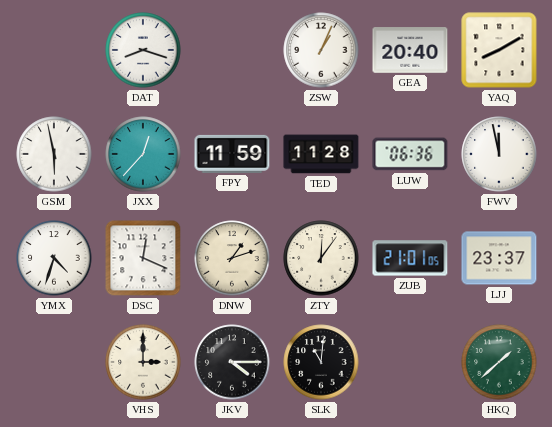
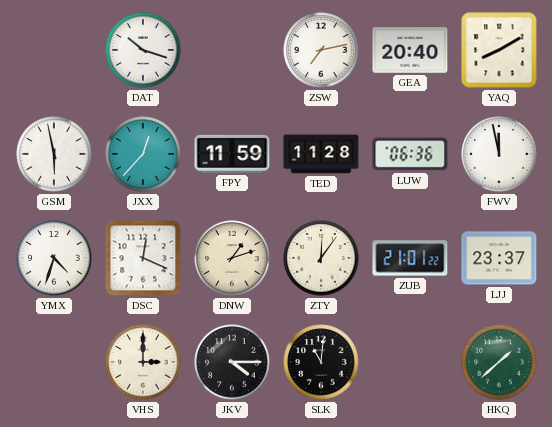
DAT: 8:18 -> 10:18
ZSW: 1:04 -> 7:13
ZUB: 21:01:05 -> 21:01:22
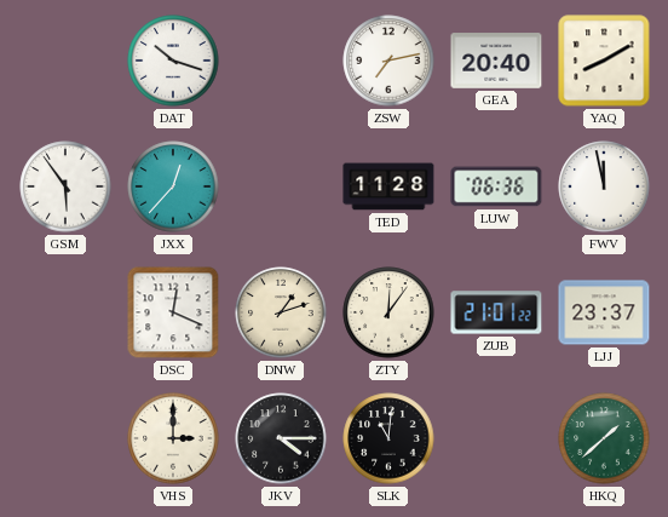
GSM: 5:58 -> 5:54
FPY: 11:59 -> none
YMX: 4:33 -> none
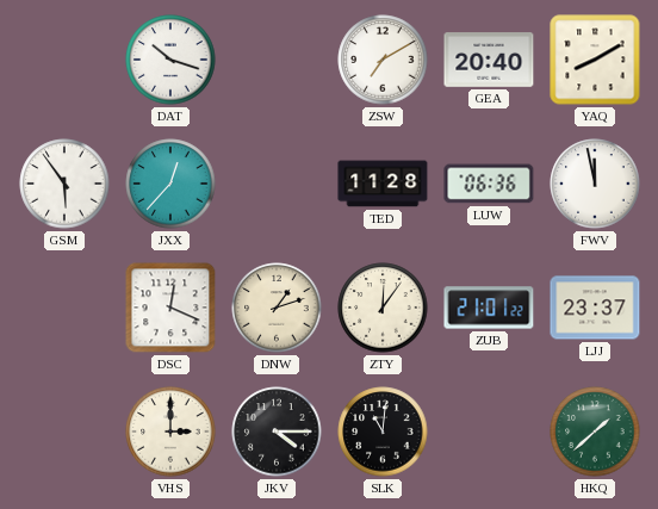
ZSW: 7:13 -> 7:10
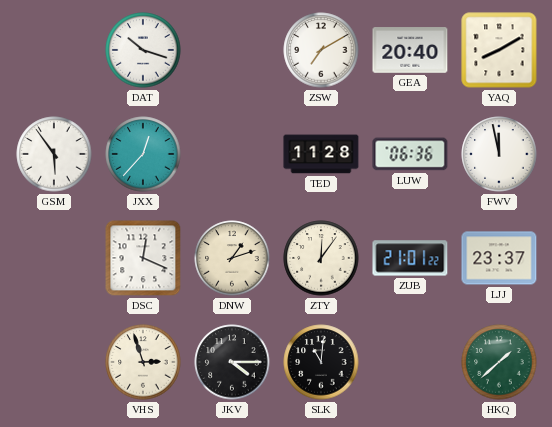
VHS: 3:00 -> 2:57
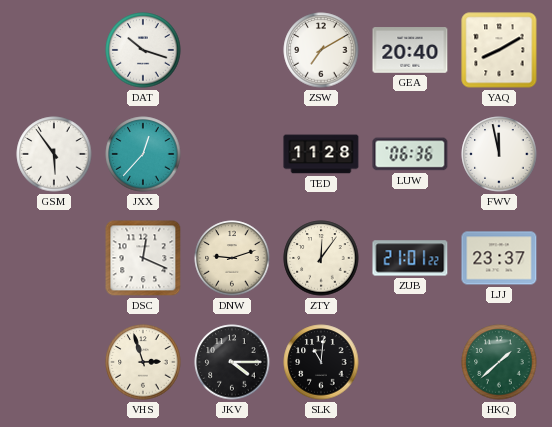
DNW: 1:12 -> 9:12
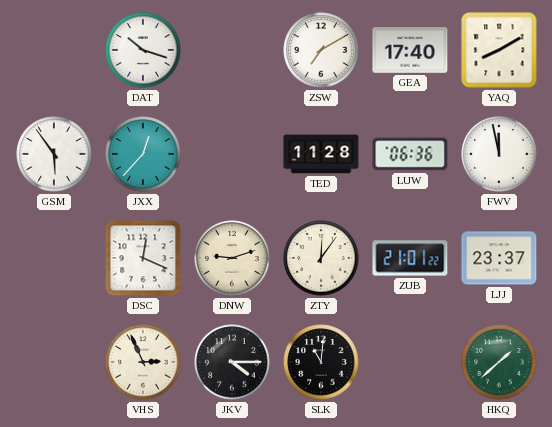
GEA: 20:40 -> 17:40
VHS: 2:57 -> 2:56
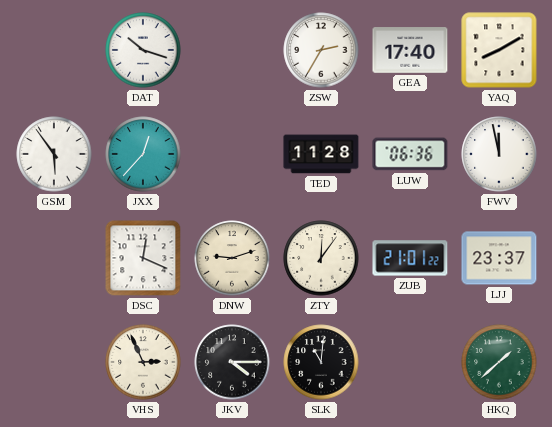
ZSW: 7:10 -> 2:35
